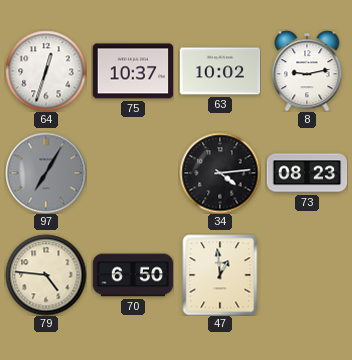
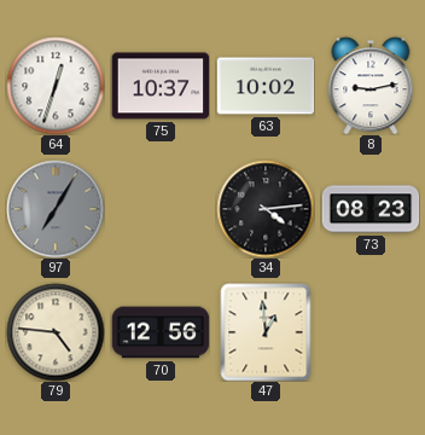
70: 6:50 -> 12:56
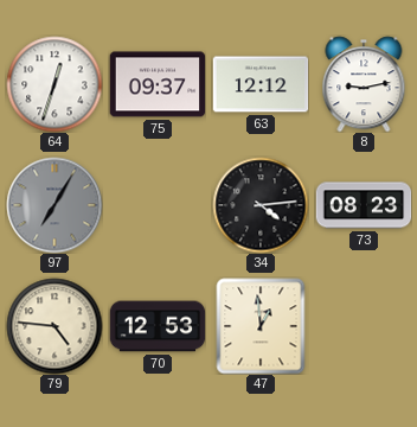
75: 10:37 -> 09:37
63: 10:02 -> 12:12
70: 12:56 -> 12:53
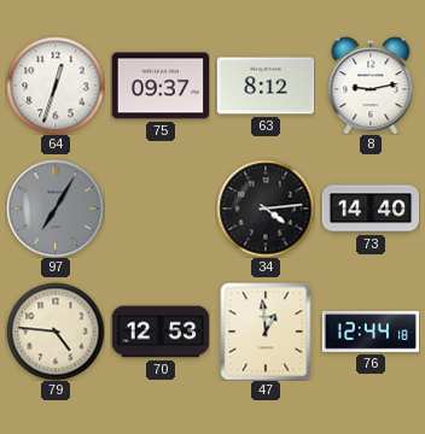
63: 12:12 -> 8:12
73: 08:23 -> 14:40
76: none -> 12:44
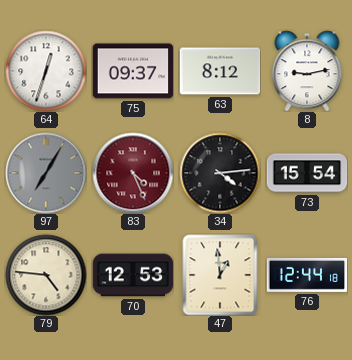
83: none -> 4:26
73: 14:40 -> 15:54
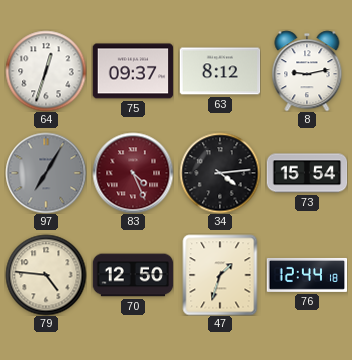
70: 12:53 -> 12:50
47: 12:59 -> 1:33
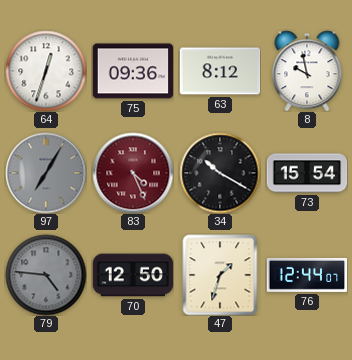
75: 09:37 -> 09:36
8: 9:13 -> 9:58
34: 4:14 -> 10:20
79 dial: cream -> grey
76: 12:44:18 -> 12:44:07
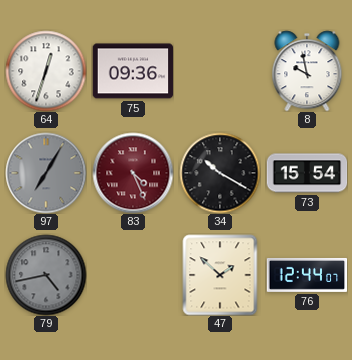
63: 8:12 -> none
79: 4:46 -> 4:43
70: 12:50 -> none
47: 1:33 -> 1:52
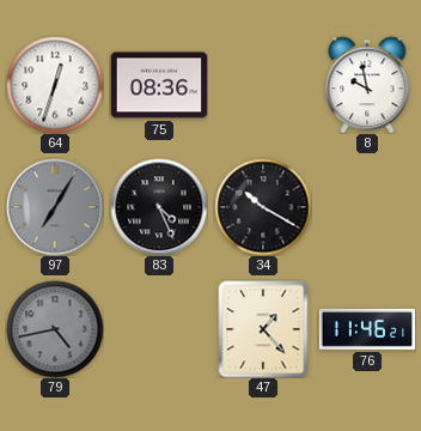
75: 09:36 -> 08:36
83 dial: burgundy -> black
73: 15:54 -> none
47: 1:52 -> 1:23
76: 12:44 -> 11:46
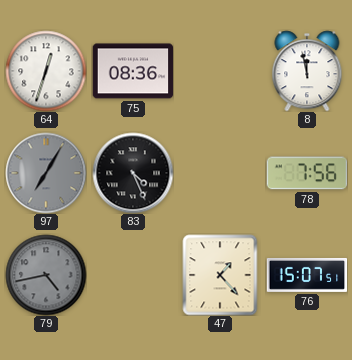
8: 9:58 -> 11:58
34: 10:20 -> none
78: none -> 7:56
76: 11:46 -> 15:07
